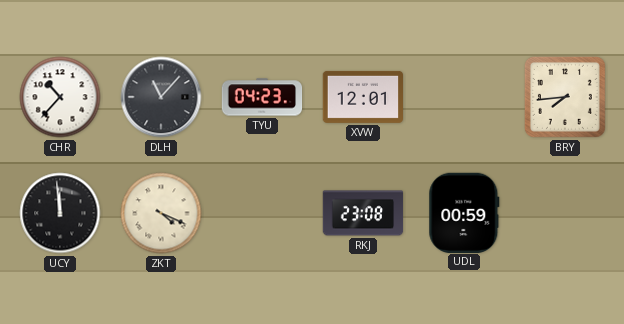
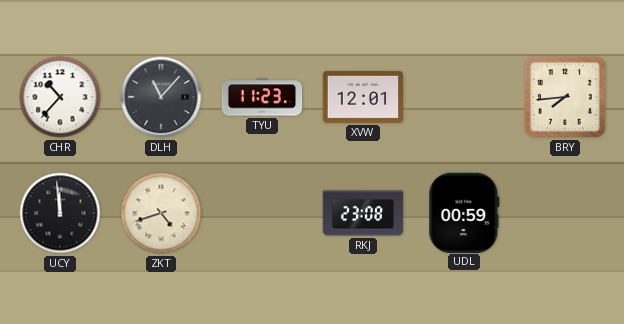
TYU: 04:23 -> 11:23
ZKT: 4:19 -> 4:42
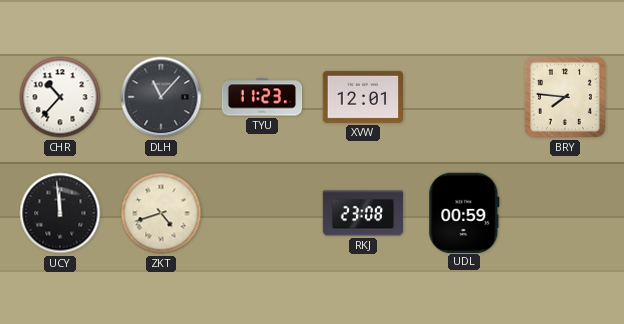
BRY: 7:44 -> 7:46
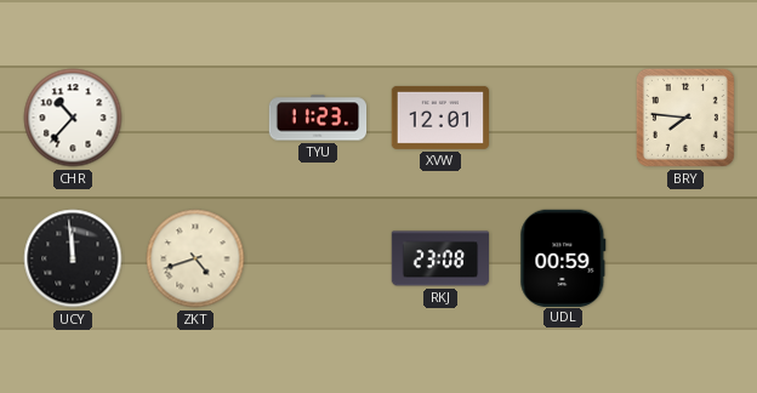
DLH: 11:07 -> none
